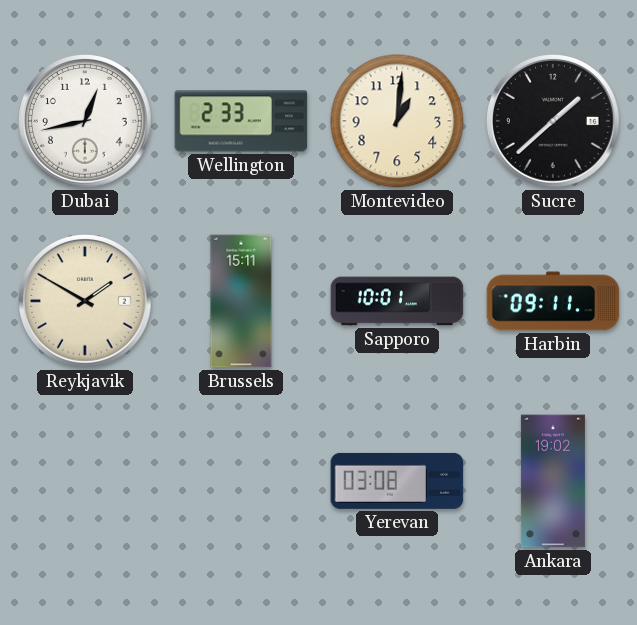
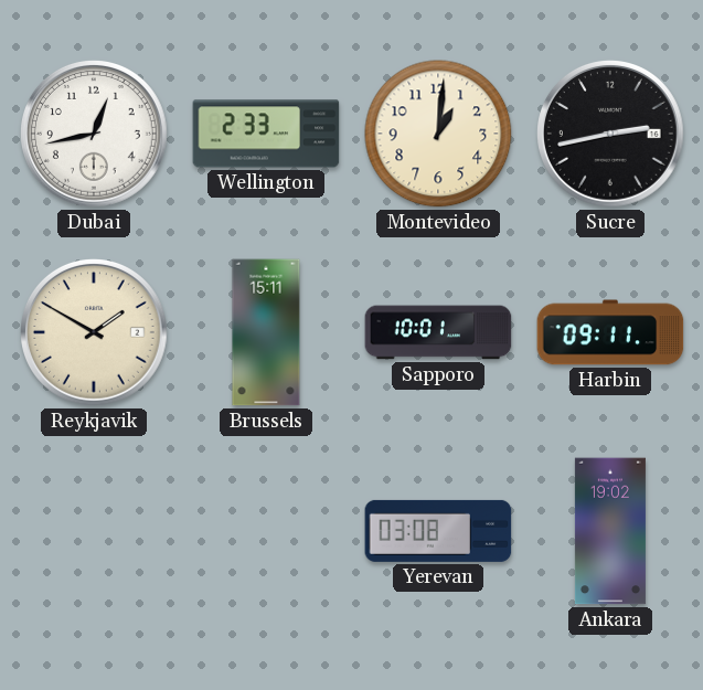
Sucre: 1:38 -> 2:43
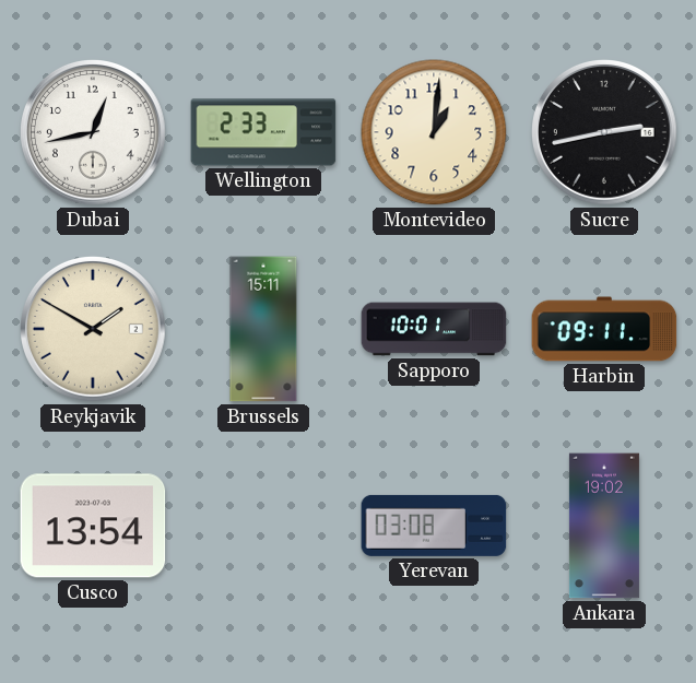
Cusco: none -> 13:54
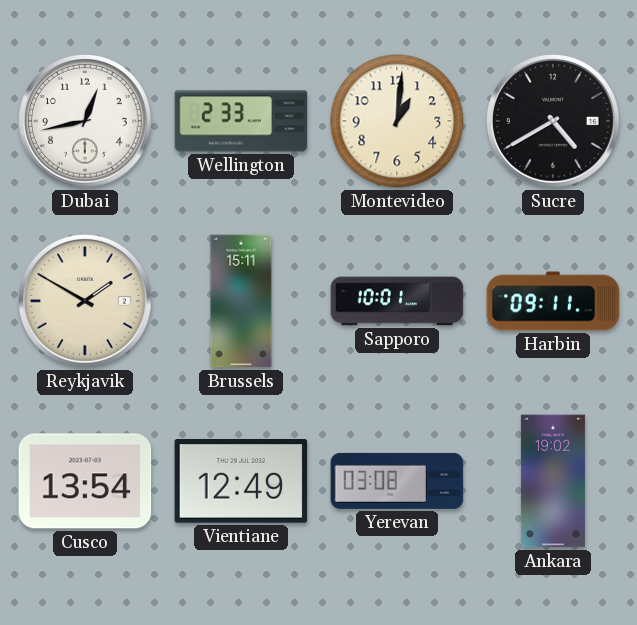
Sucre: 2:43 -> 4:40
Vientiane: none -> 12:49
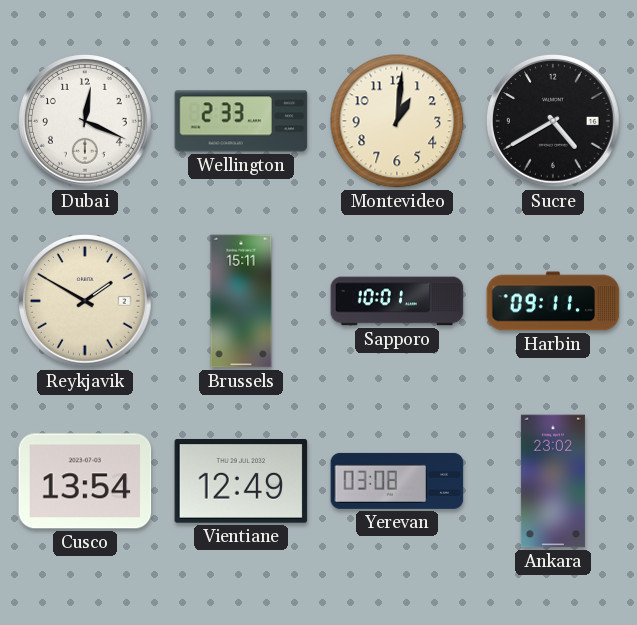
Dubai: 12:43 -> 12:19
Ankara: 19:02 -> 23:02
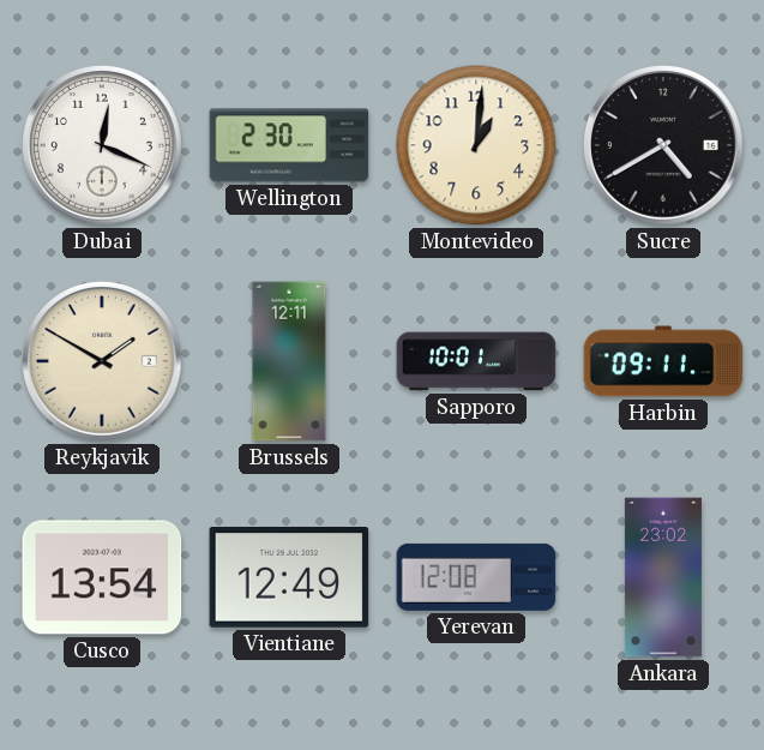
Wellington: 2:33 -> 2:30
Brussels: 15:11 -> 12:11
Yerevan: 03:08 -> 12:08
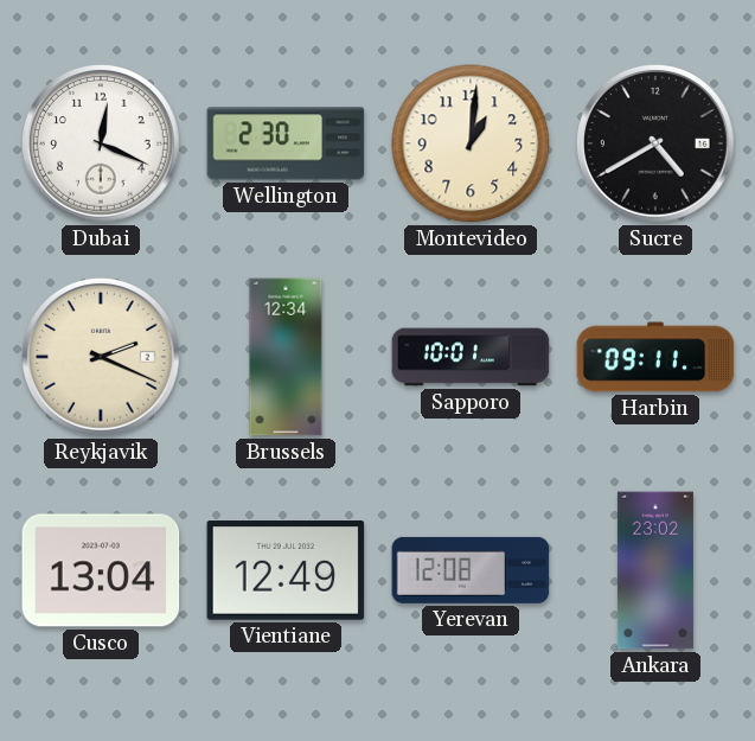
Reykjavik: 1:50 -> 2:19
Brussels: 12:11 -> 12:34
Cusco: 13:54 -> 13:04
